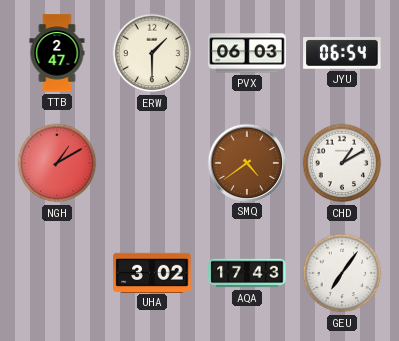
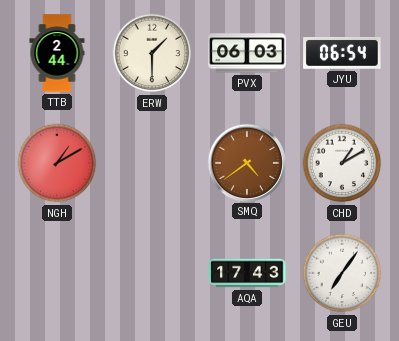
TTB: 2:47 -> 2:44
UHA: 3:02 -> none
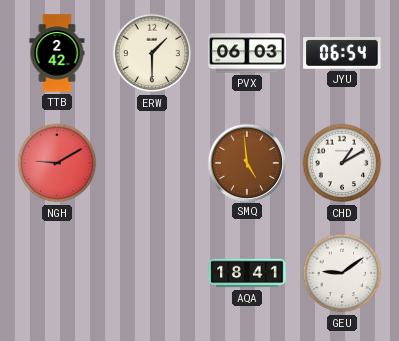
TTB: 2:44 -> 2:42
NGH: 1:10 -> 9:10
SMQ: 4:39 -> 4:59
AQA: 17:43 -> 18:41
GEU: 7:06 -> 9:09
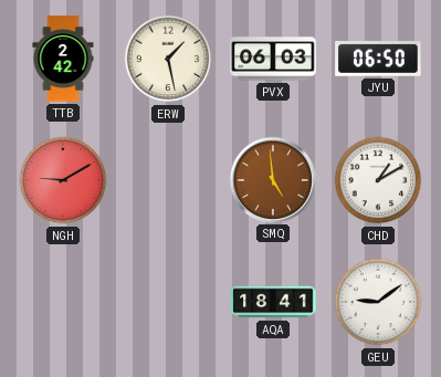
ERW: 1:30 -> 1:28
JYU: 06:54 -> 06:50
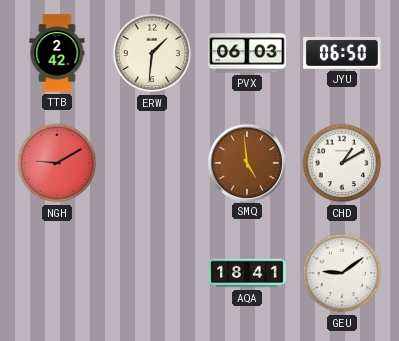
ERW: 1:28 -> 1:31
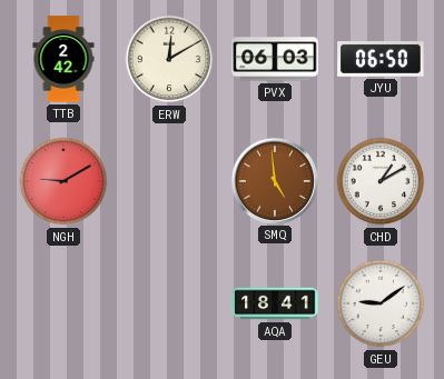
ERW: 1:31 -> 12:10
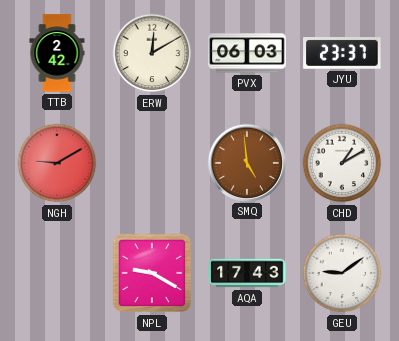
JYU: 06:50 -> 23:37
NPL: none -> 9:20
AQA: 18:41 -> 17:43
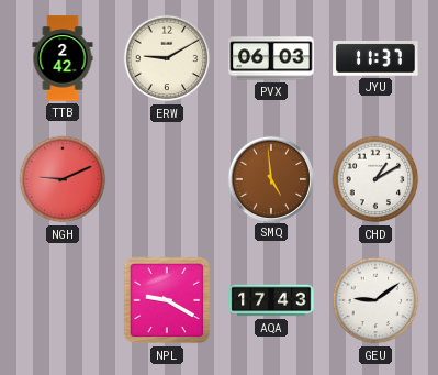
ERW: 12:10 -> 9:10
JYU: 23:37 -> 11:37
NGH: 9:10 -> 9:11
